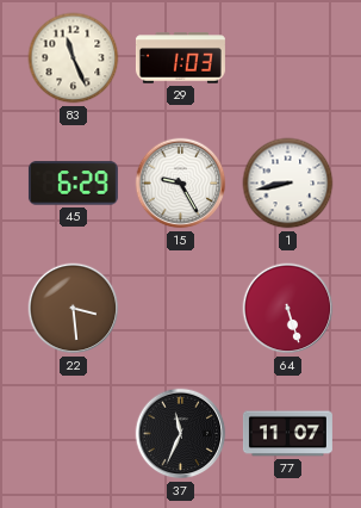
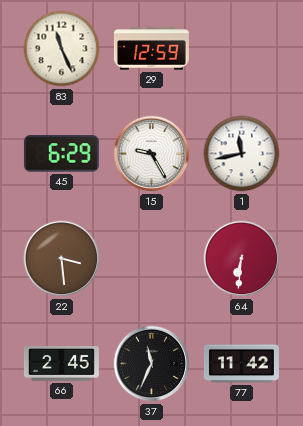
29: 1:03 -> 12:59
1: 8:43 -> 11:43
64: 5:27 -> 6:31
66: none -> 2:45
77: 11:07 -> 11:42
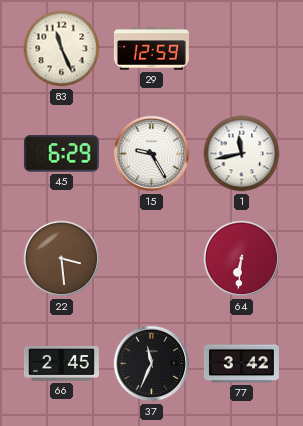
77: 11:42 -> 3:42
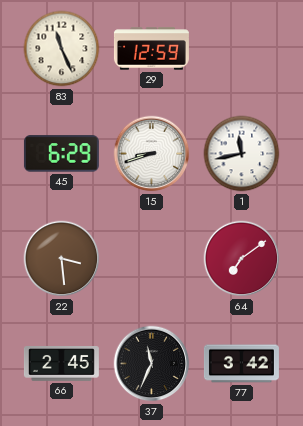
15: 9:25 -> 8:42
64: 6:31 -> 7:09
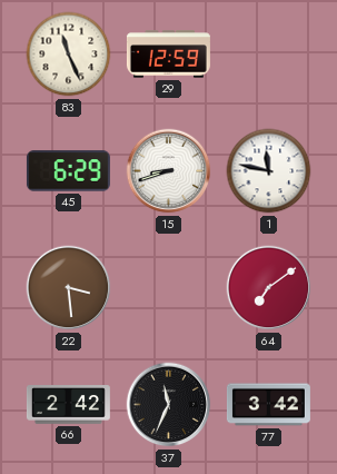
1: 11:43 -> 11:47
66: 2:45 -> 2:42
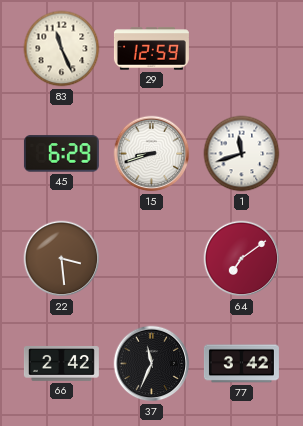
1: 11:47 -> 11:42
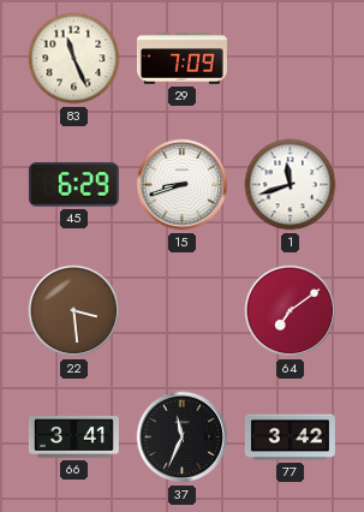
29: 12:59 -> 7:09
66: 2:42 -> 3:41
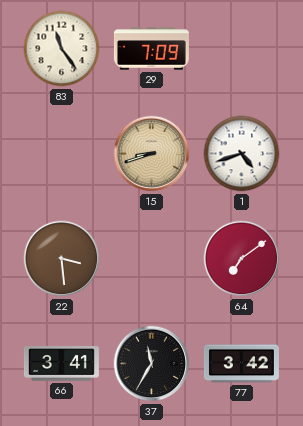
83: 11:26 -> 11:24
45: 6:29 -> none
15 dial: white -> champagne
1: 11:42 -> 4:42
37: 11:34 -> 11:35
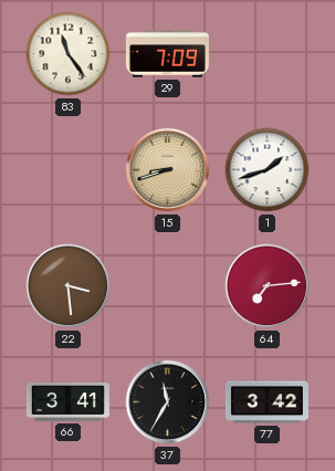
1: 4:42 -> 1:42
64: 7:09 -> 7:14
